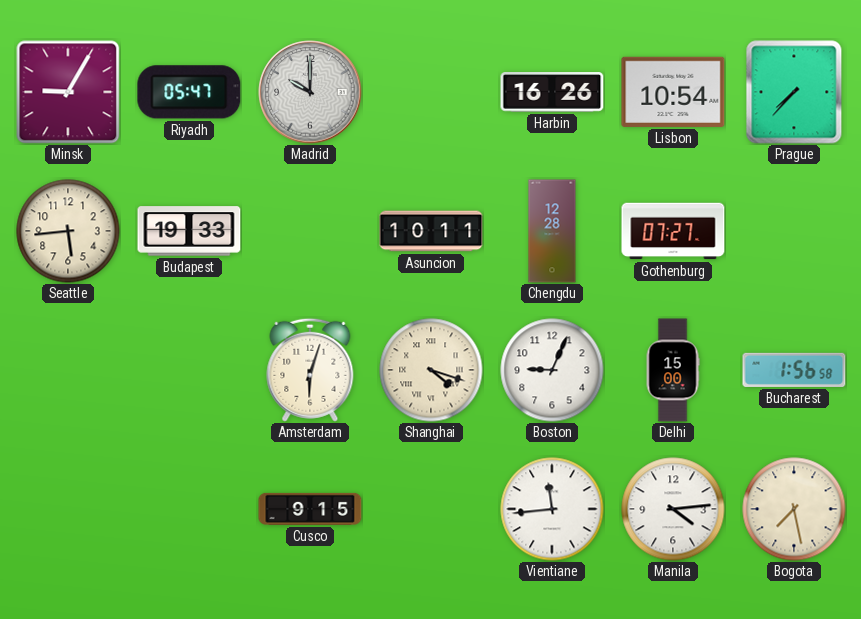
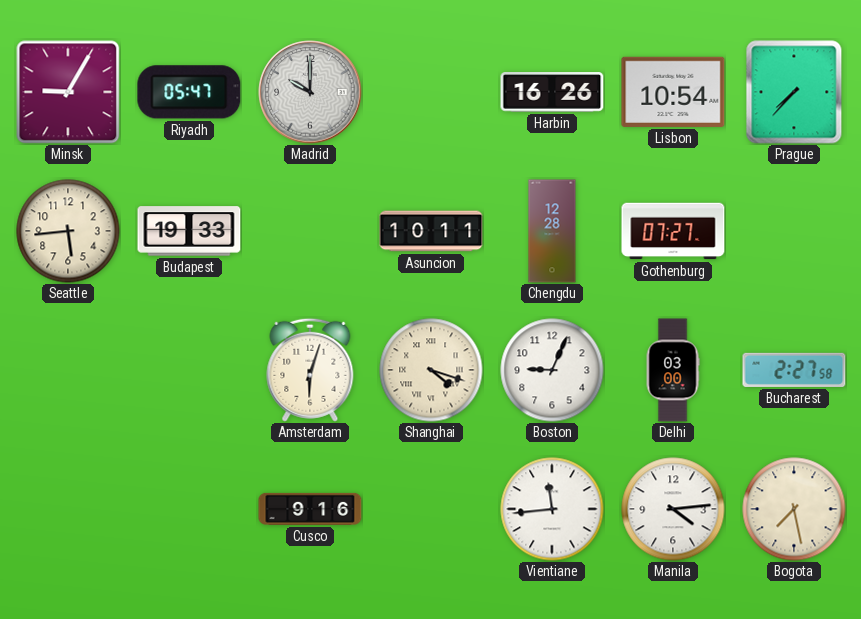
Delhi: 15:00 -> 03:00
Bucharest: 1:56 -> 2:27
Cusco: 9:15 -> 9:16
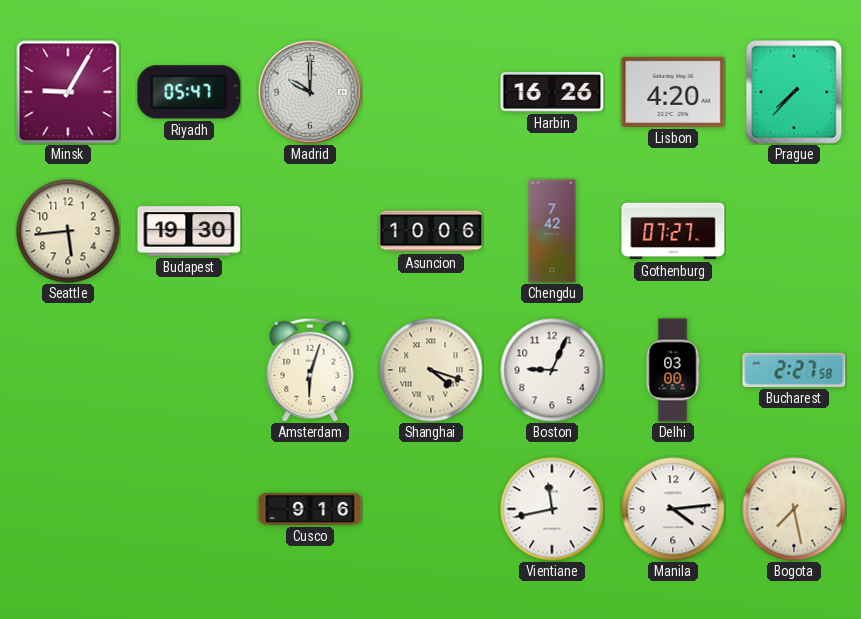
Lisbon: 10:54 -> 4:20
Budapest: 19:33 -> 19:30
Asuncion: 10:11 -> 10:06
Chengdu: 12:28 -> 7:42
Vientiane: 11:44 -> 11:43
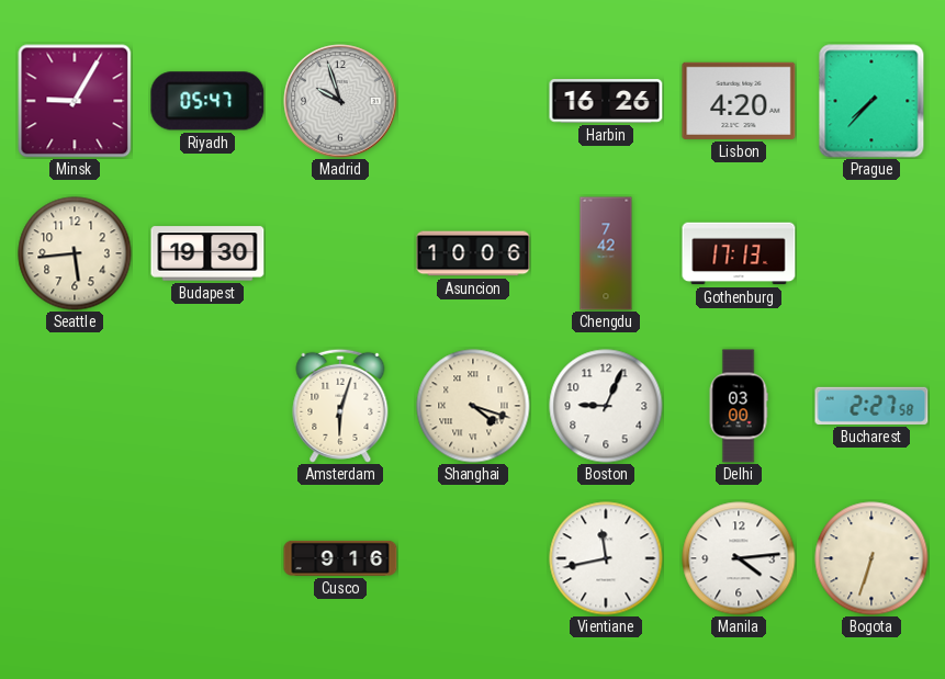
Madrid: 10:00 -> 9:57
Gothenburg: 07:27 -> 17:13
Bogota: 7:28 -> 6:33
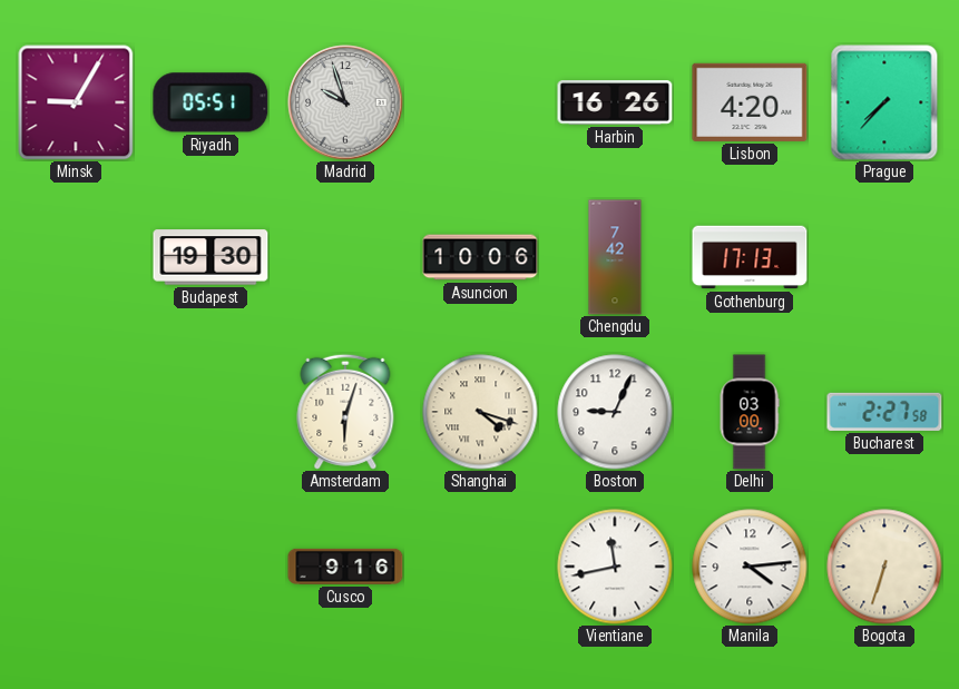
Riyadh: 05:47 -> 05:51
Seattle: 5:44 -> none
